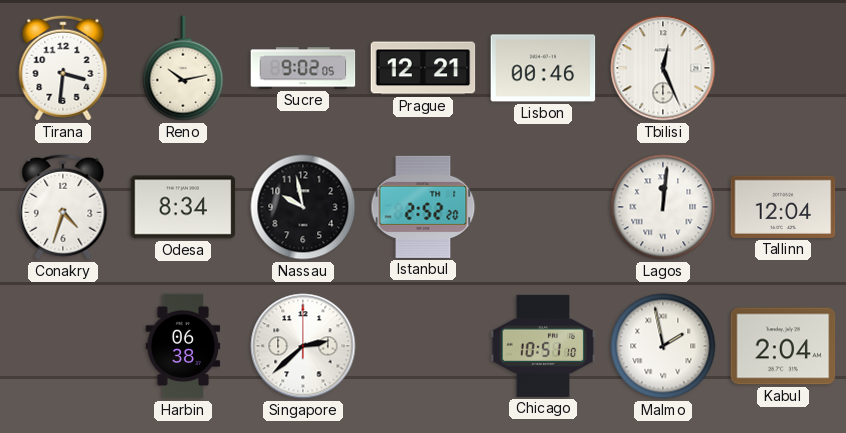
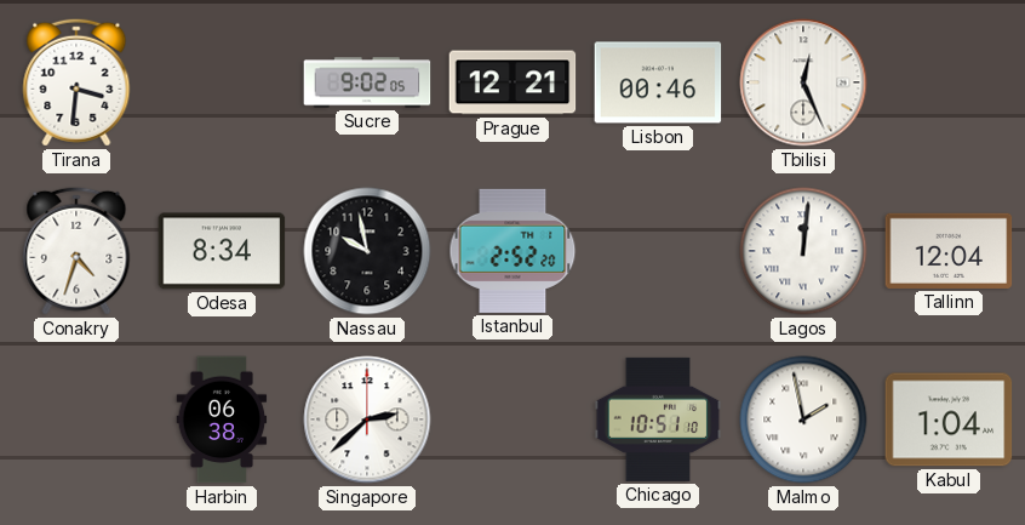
Reno: 10:13 -> none
Kabul: 2:04 -> 1:04
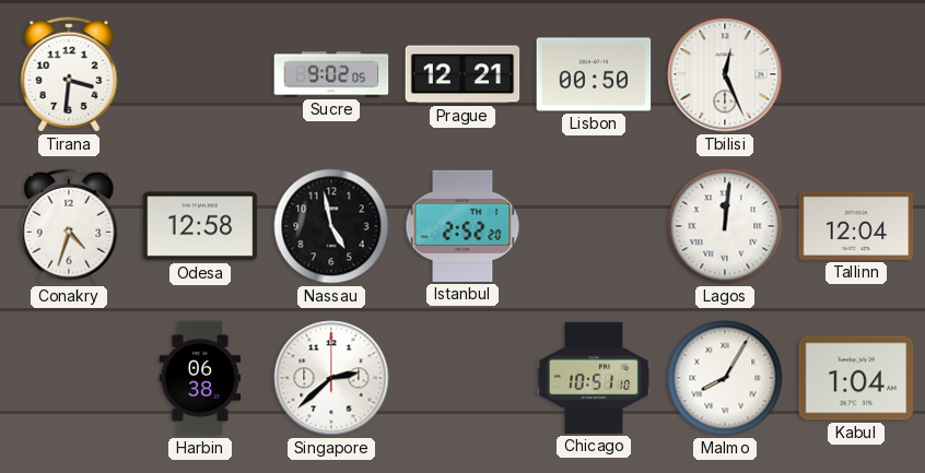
Lisbon: 00:46 -> 00:50
Odesa: 8:34 -> 12:58
Nassau: 9:58 -> 4:58
Malmo: 1:58 -> 8:05
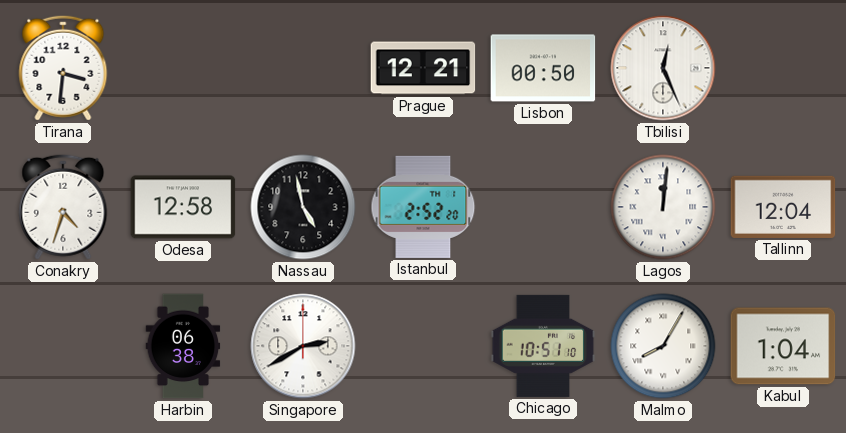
Sucre: 9:02 -> none
Singapore: 2:38 -> 2:40
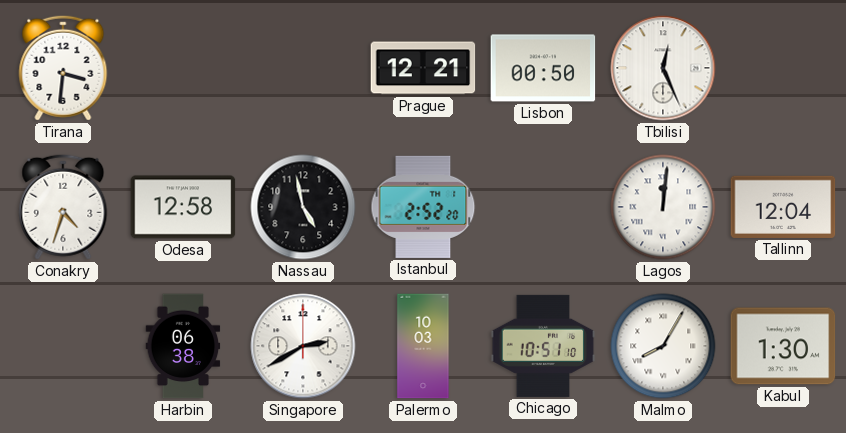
Palermo: none -> 10:03
Kabul: 1:04 -> 1:30
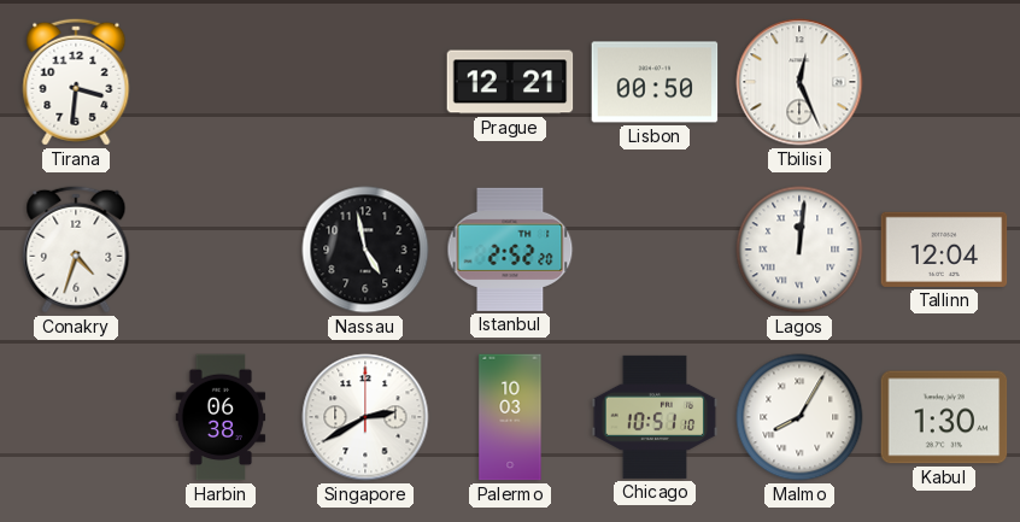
Odesa: 12:58 -> none
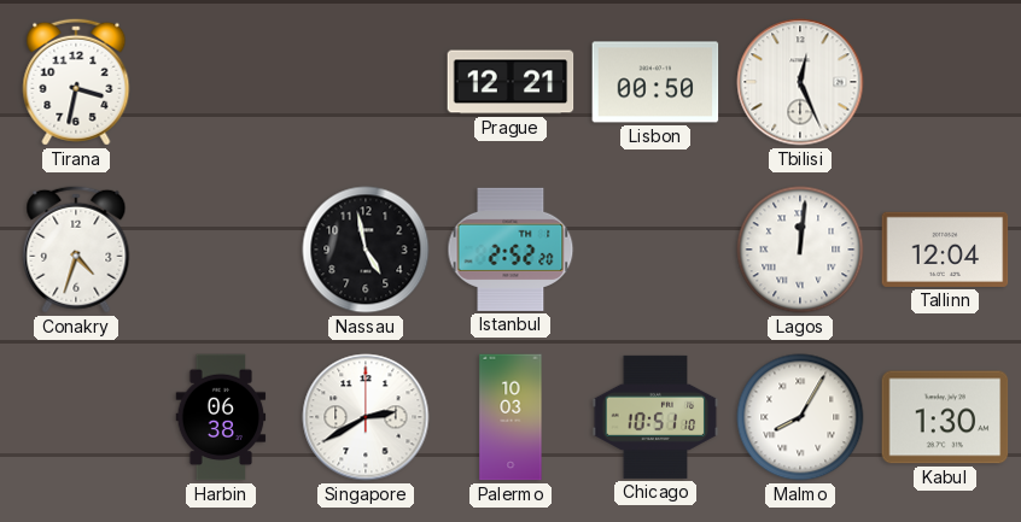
Tirana: 3:31 -> 3:32
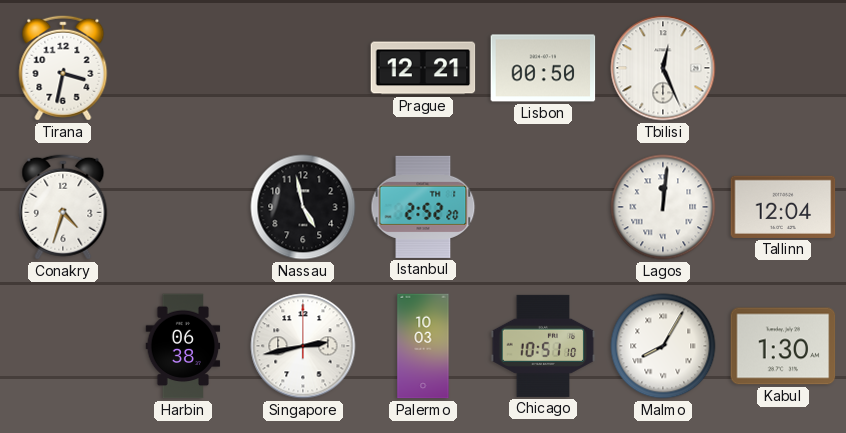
Singapore: 2:40 -> 2:43
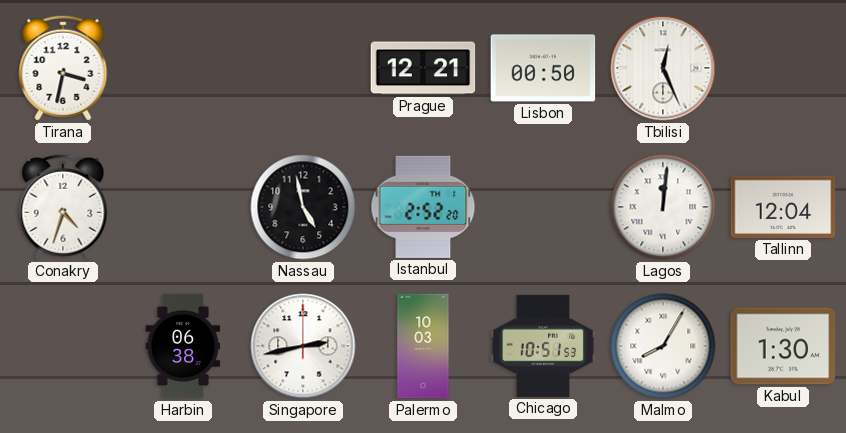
Chicago: 10:51:10 -> 10:51:53
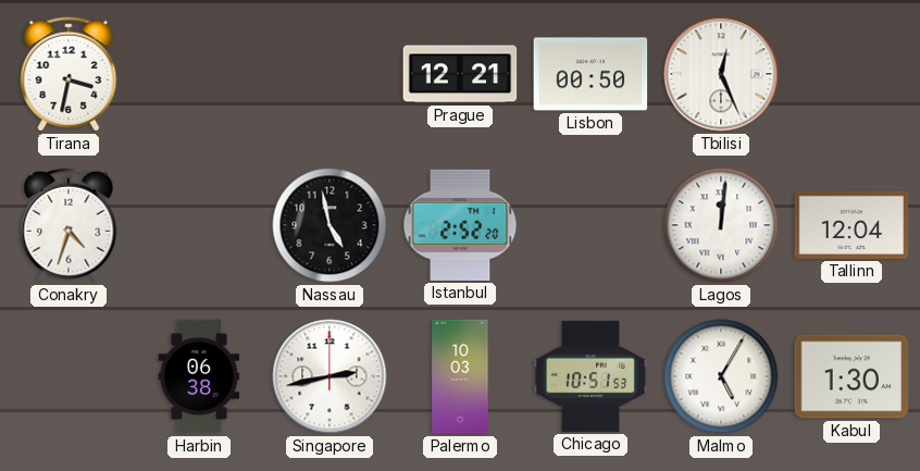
Malmo: 8:05 -> 5:05
